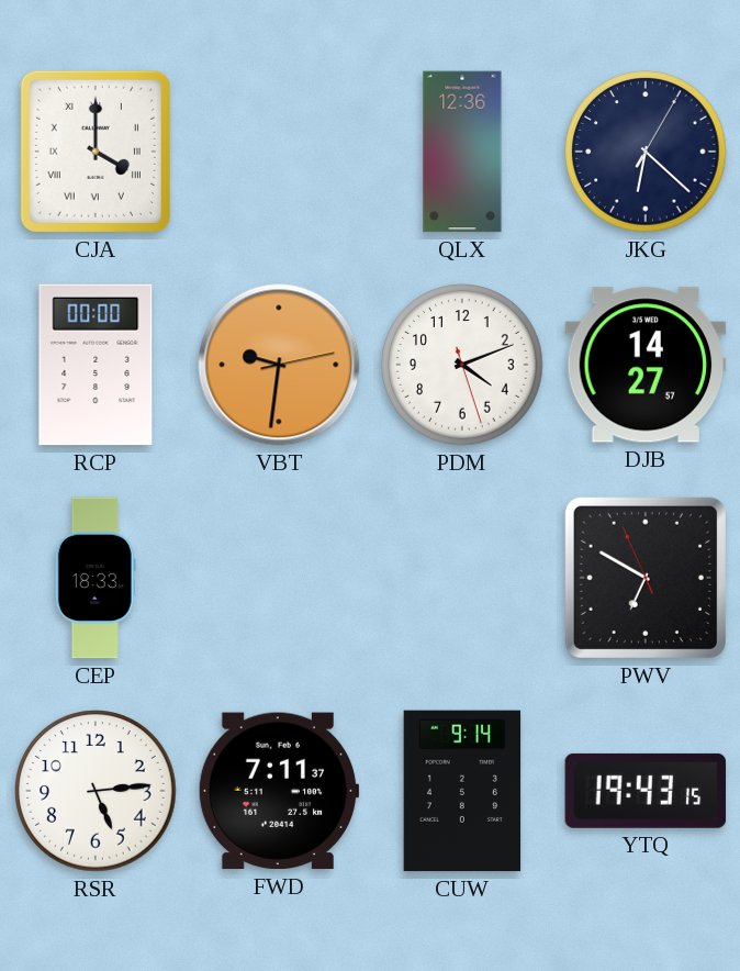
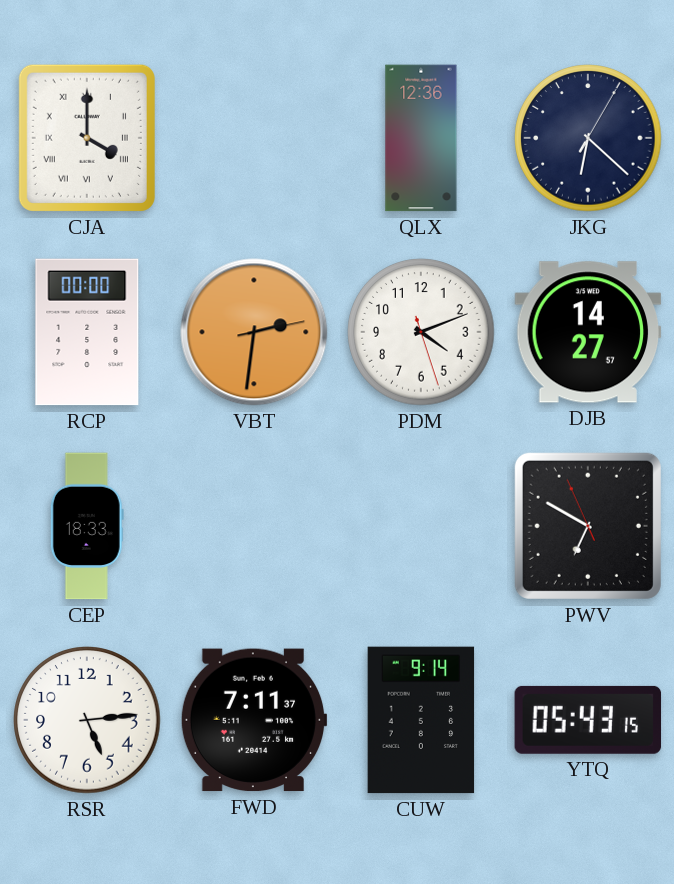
VBT: 9:31 -> 2:31
YTQ: 19:43 -> 05:43
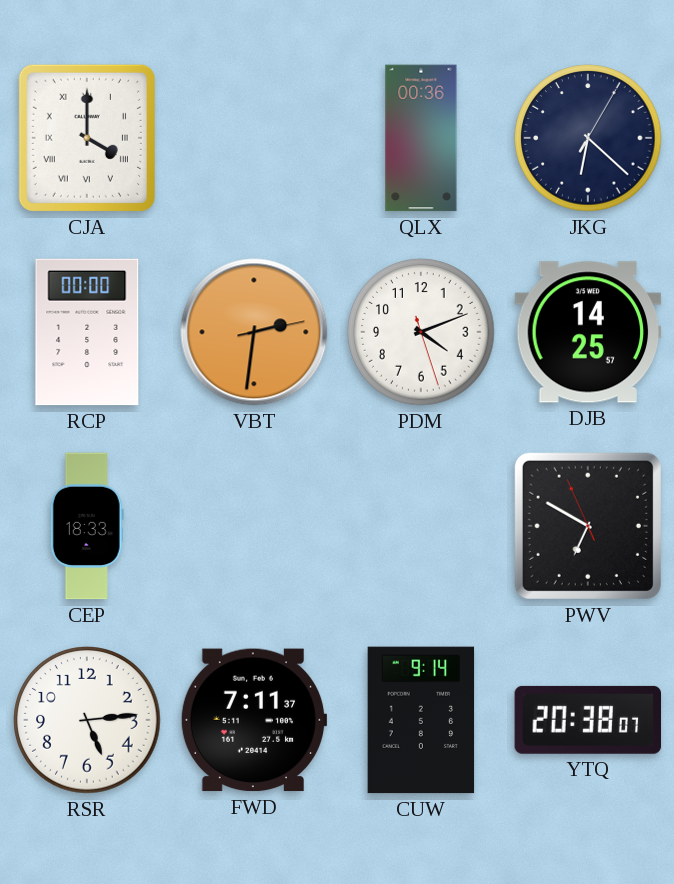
QLX: 12:36 -> 00:36
DJB: 14:27 -> 14:25
YTQ: 05:43 -> 20:38
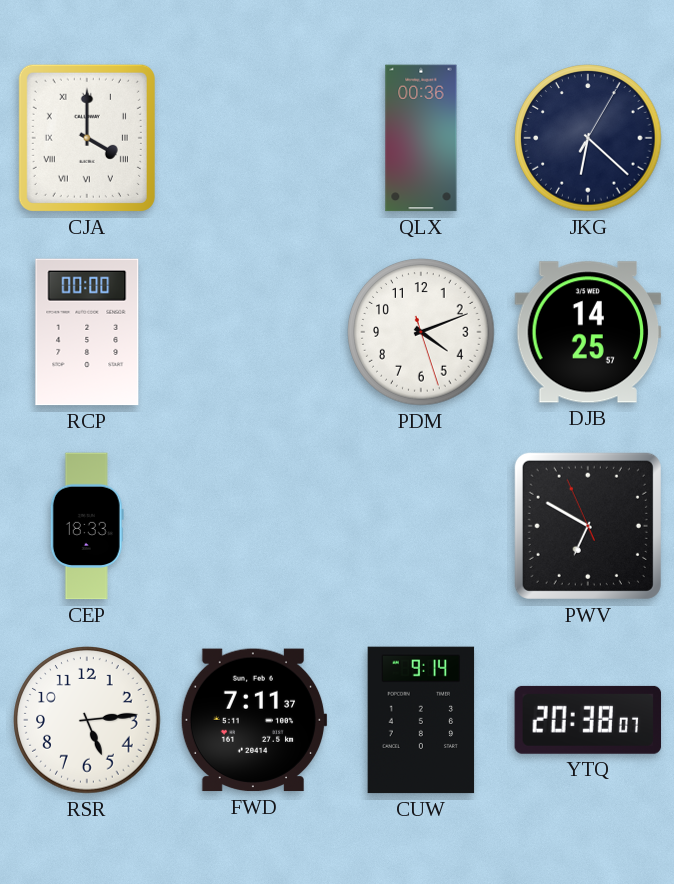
VBT: 2:31 -> none
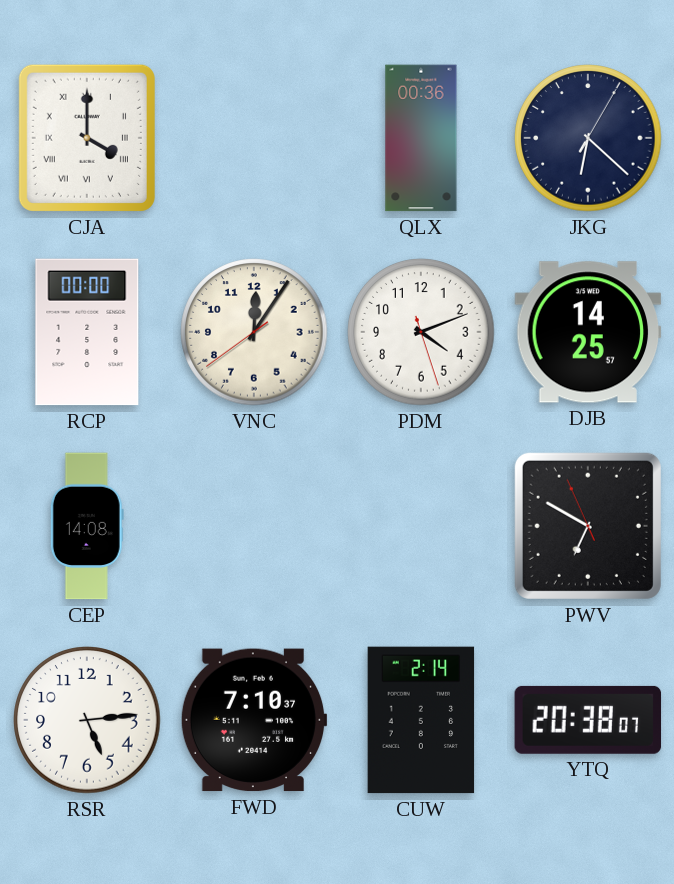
VNC: none -> 12:05
CEP: 18:33 -> 14:08
FWD: 7:11 -> 7:10
CUW: 9:14 -> 2:14
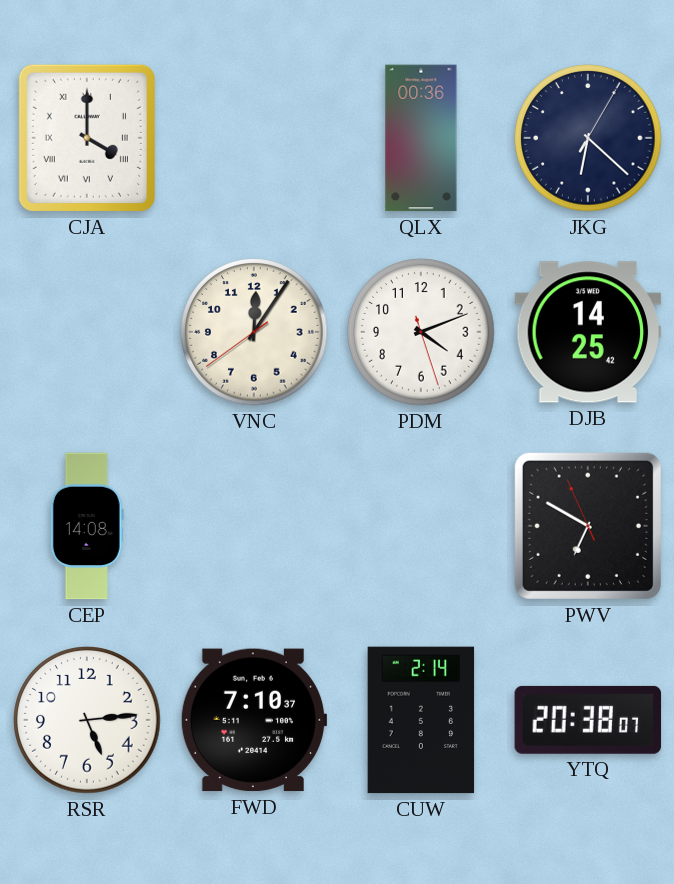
RCP: 00:00 -> none
DJB: 14:25:57 -> 14:25:42
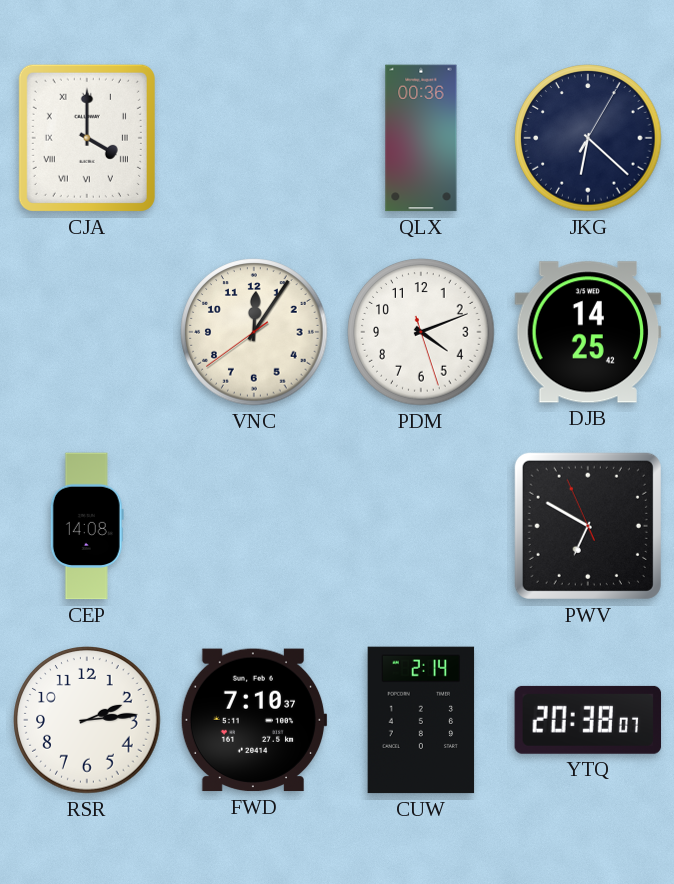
RSR: 5:14 -> 2:14
